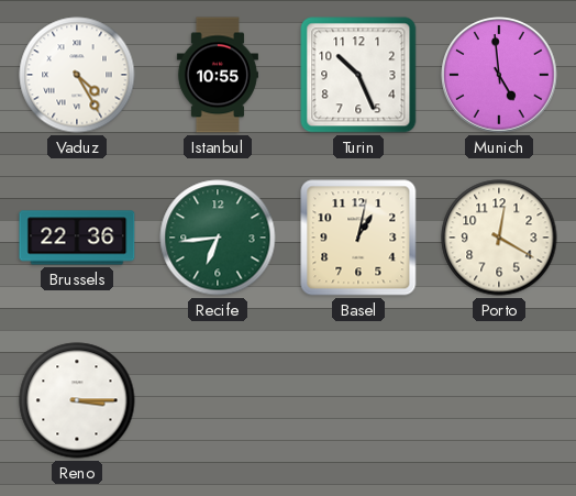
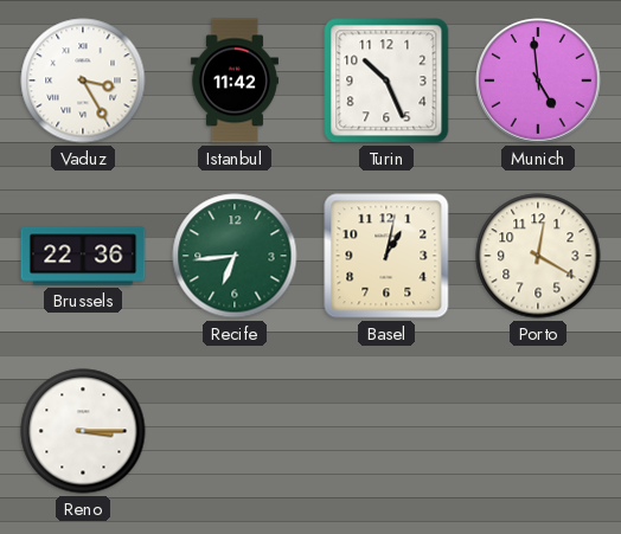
Vaduz: 4:25 -> 3:25
Istanbul: 10:55 -> 11:42
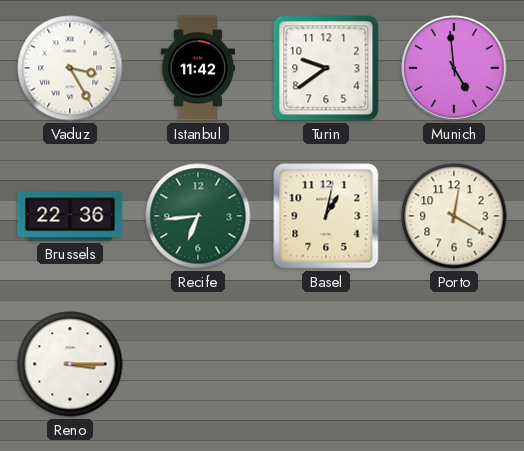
Turin: 10:26 -> 9:39
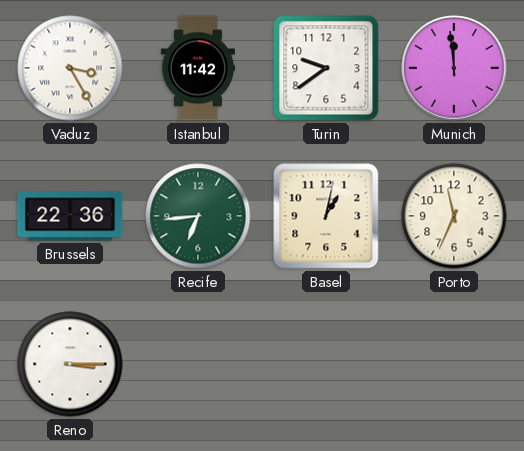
Munich: 4:59 -> 11:59
Porto: 12:20 -> 11:34
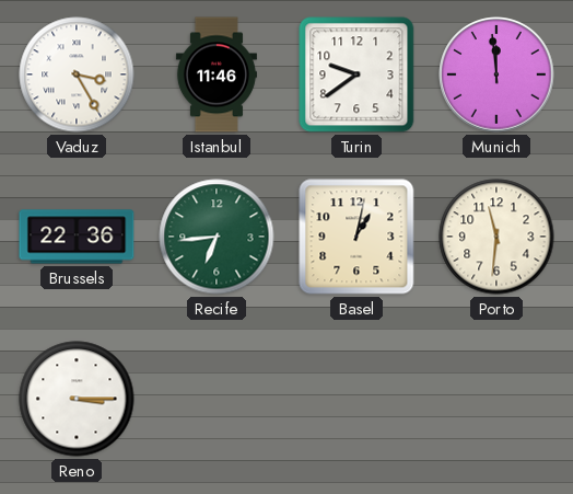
Istanbul: 11:42 -> 11:46
Porto: 11:34 -> 11:31
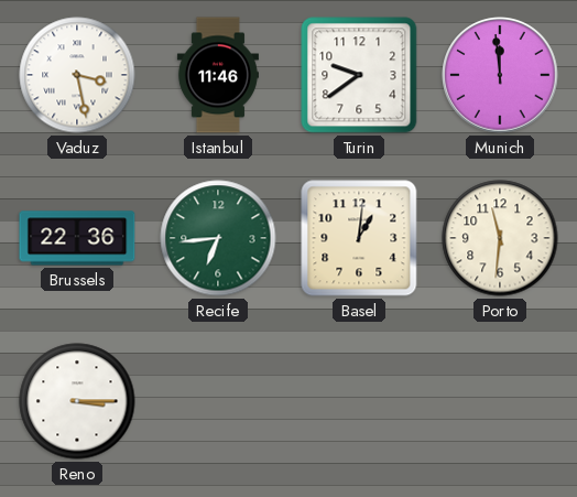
Vaduz: 3:25 -> 3:28
Basel: 1:02 -> 1:01
